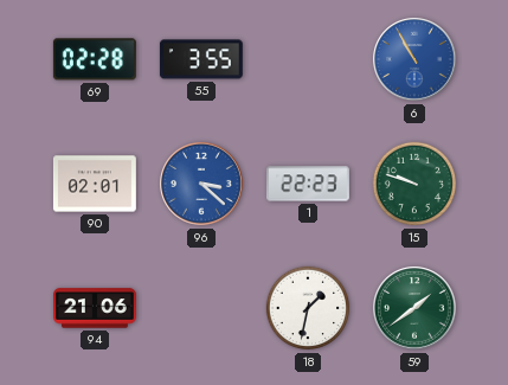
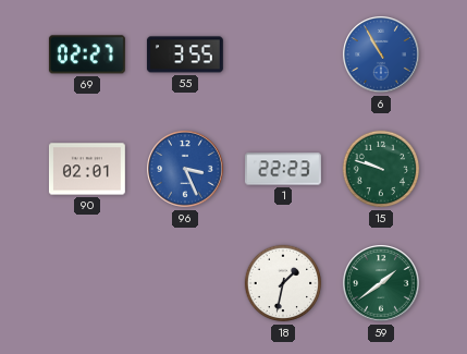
69: 02:28 -> 02:27
96: 3:22 -> 3:26
94: 21:06 -> none
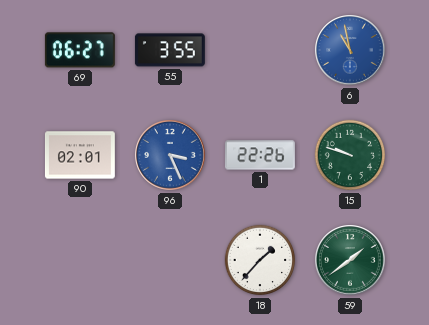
69: 02:27 -> 06:27
6: 10:55 -> 10:58
1: 22:23 -> 22:26
18: 1:32 -> 1:37
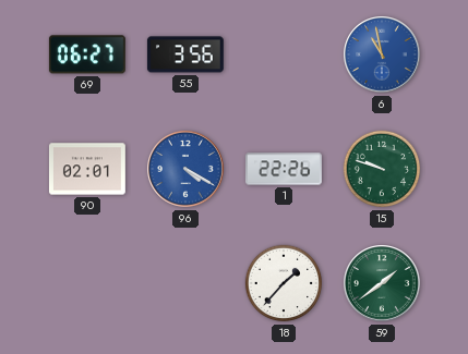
55: 3:55 -> 3:56
96: 3:26 -> 4:20
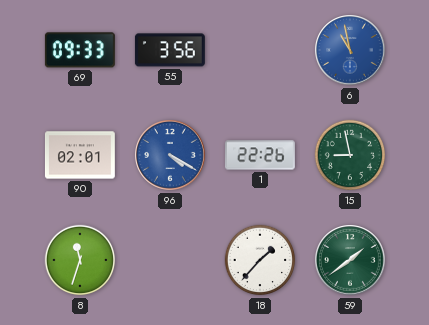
69: 06:27 -> 09:33
15: 9:48 -> 8:58
8: none -> 11:33
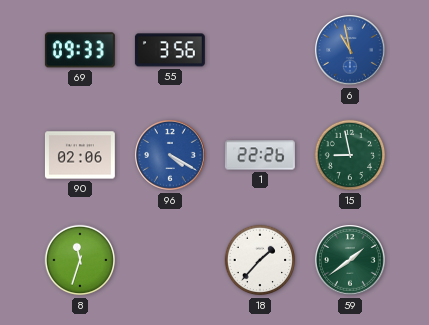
90: 02:01 -> 02:06
